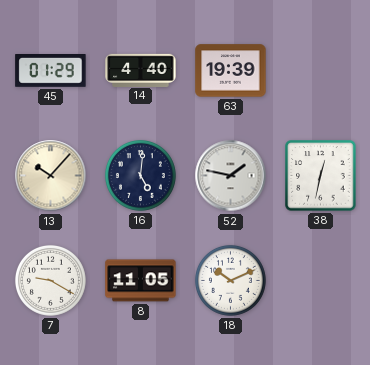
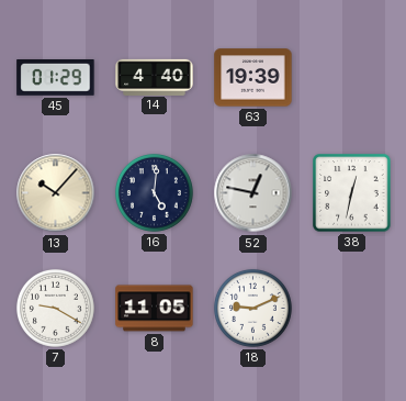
52: 1:47 -> 12:47
18: 10:11 -> 9:11
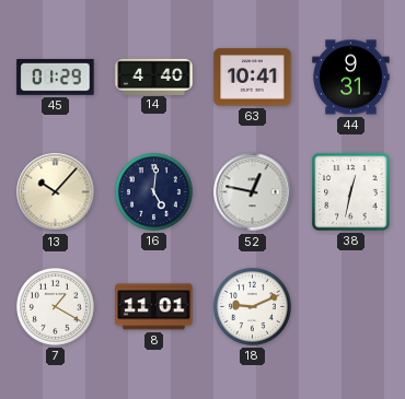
63: 19:39 -> 10:41
44: none -> 9:31
7: 9:20 -> 1:20
8: 11:05 -> 11:01
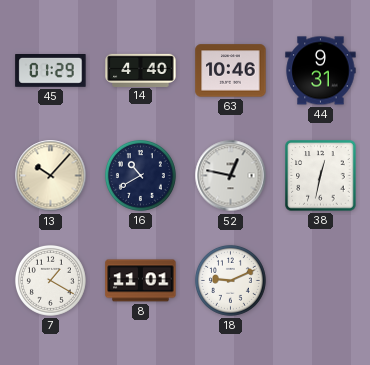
63: 10:41 -> 10:46
16: 5:01 -> 10:40
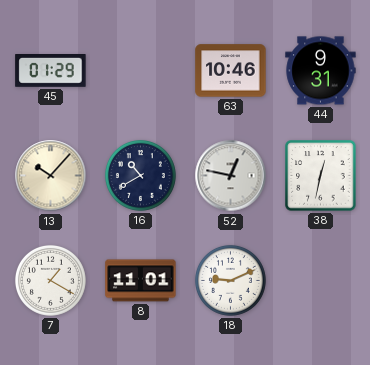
14: 4:40 -> none
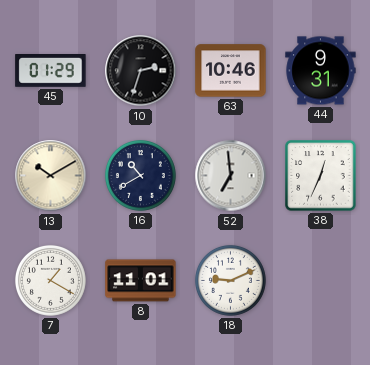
10: none -> 2:33
13: 10:07 -> 10:10
52: 12:47 -> 6:59
38: 12:32 -> 12:34
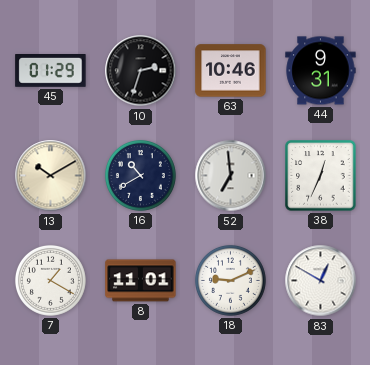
83: none -> 12:50
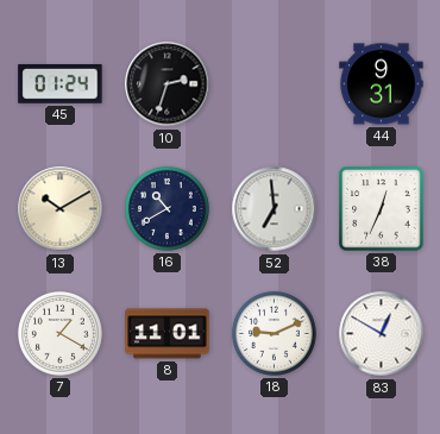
45: 01:29 -> 01:24
63: 10:46 -> none
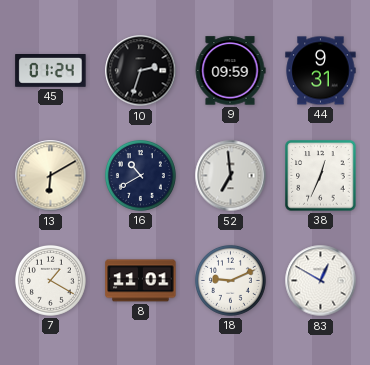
9: none -> 09:59
13: 10:10 -> 6:10
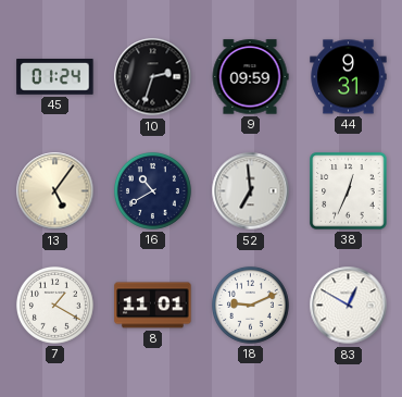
13: 6:10 -> 5:06
